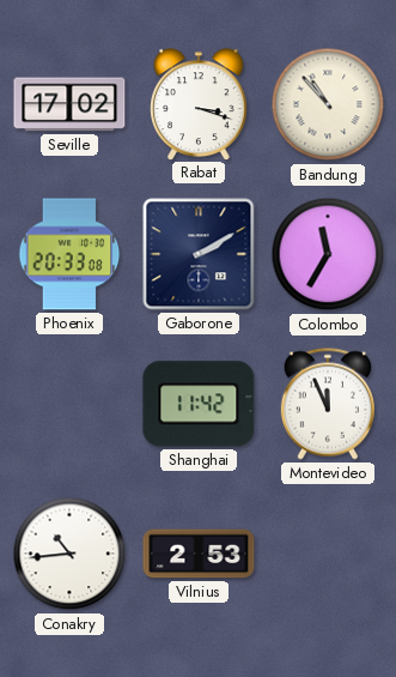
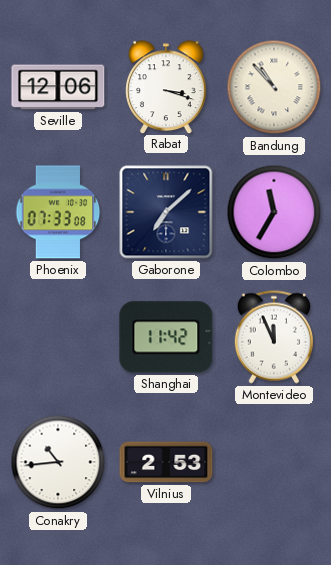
Seville: 17:02 -> 12:06
Phoenix: 20:33 -> 07:33
Gaborone: 2:10 -> 7:08
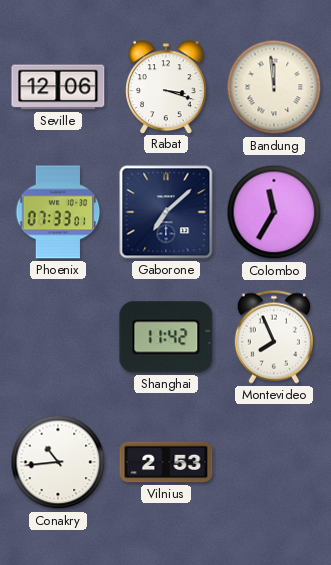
Bandung: 10:53 -> 11:59
Phoenix: 07:33:08 -> 07:33:01
Montevideo: 11:56 -> 7:56
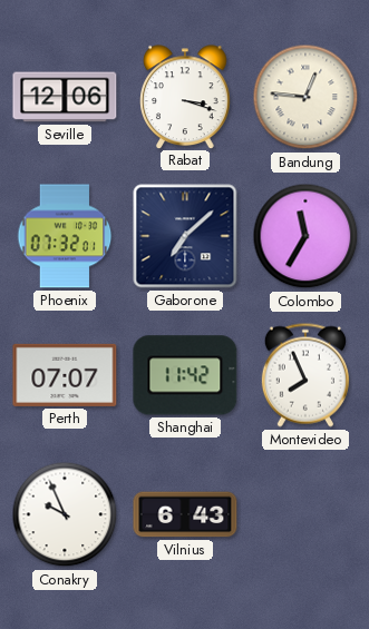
Bandung: 11:59 -> 12:46
Phoenix: 07:33 -> 07:32
Perth: none -> 07:07
Conakry: 10:44 -> 9:56
Vilnius: 2:53 -> 6:43
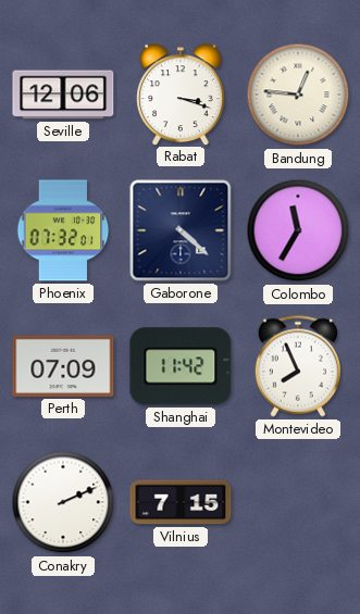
Gaborone: 7:08 -> 4:22
Perth: 07:07 -> 07:09
Conakry: 9:56 -> 2:11
Vilnius: 6:43 -> 7:15
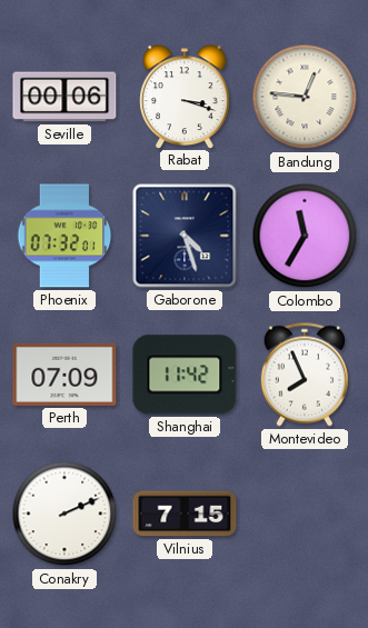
Seville: 12:06 -> 00:06
Gaborone: 4:22 -> 4:27
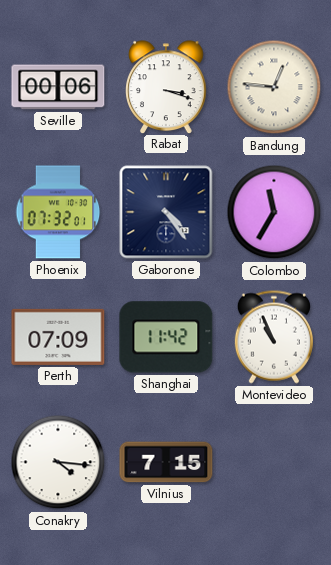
Gaborone: 4:27 -> 4:24
Montevideo: 7:56 -> 10:56
Conakry: 2:11 -> 4:16
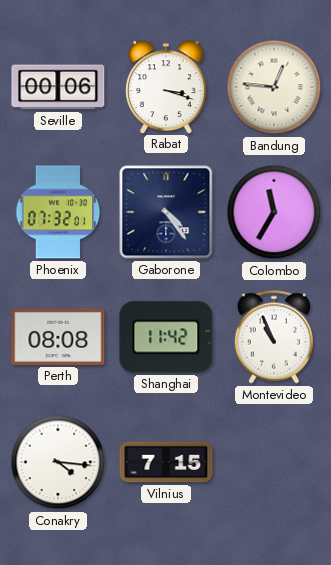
Perth: 07:09 -> 08:08
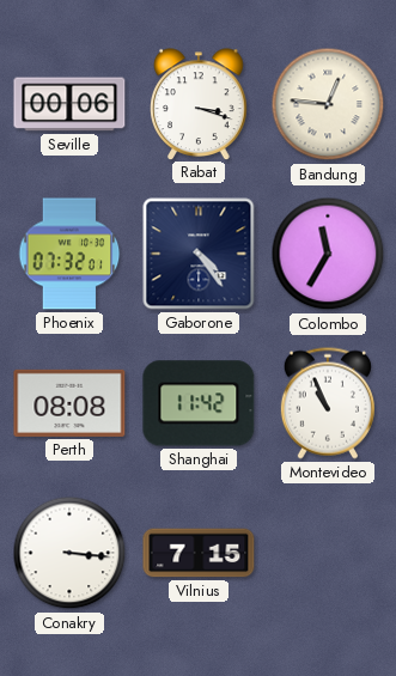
Conakry: 4:16 -> 3:16
